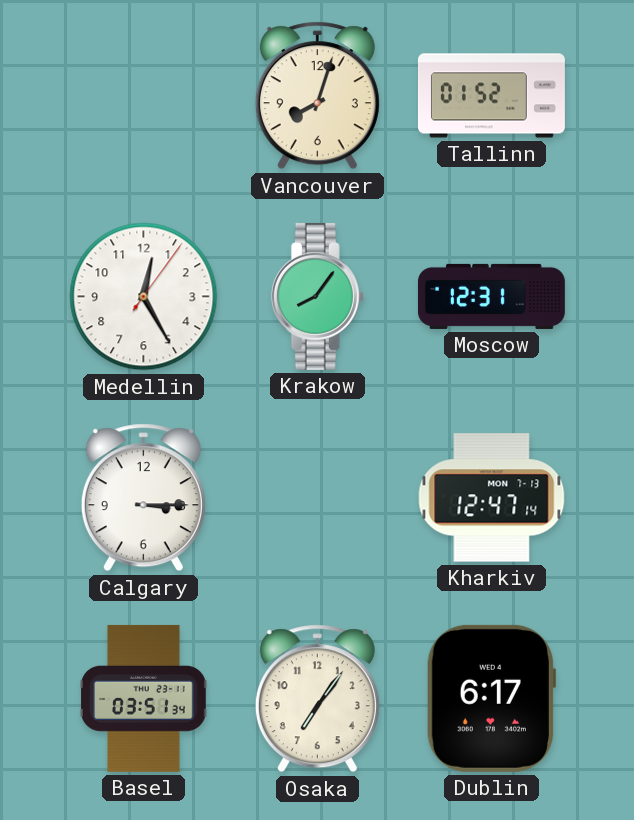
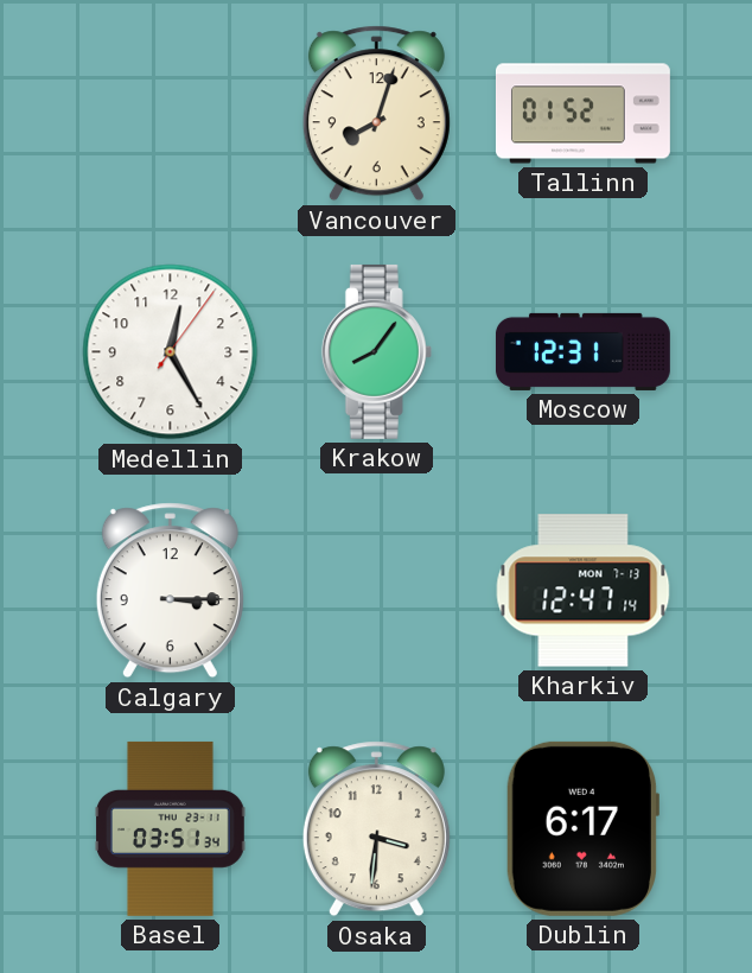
Osaka: 7:06 -> 3:31
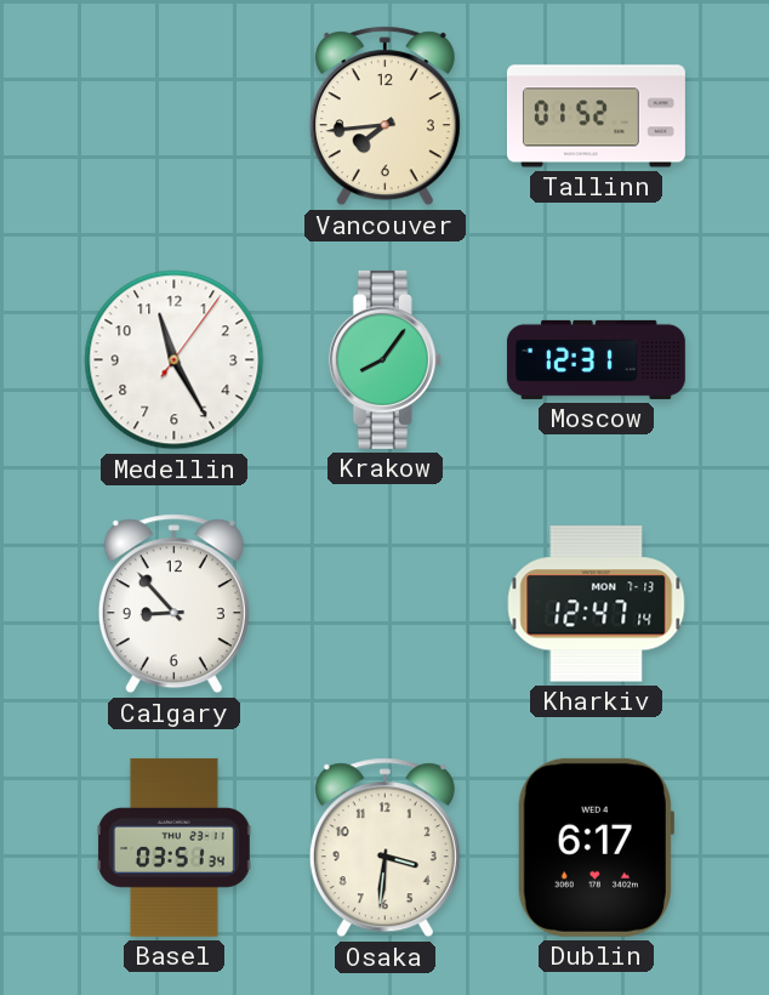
Vancouver: 8:03 -> 7:44
Medellin: 12:25 -> 11:25
Calgary: 3:15 -> 8:53
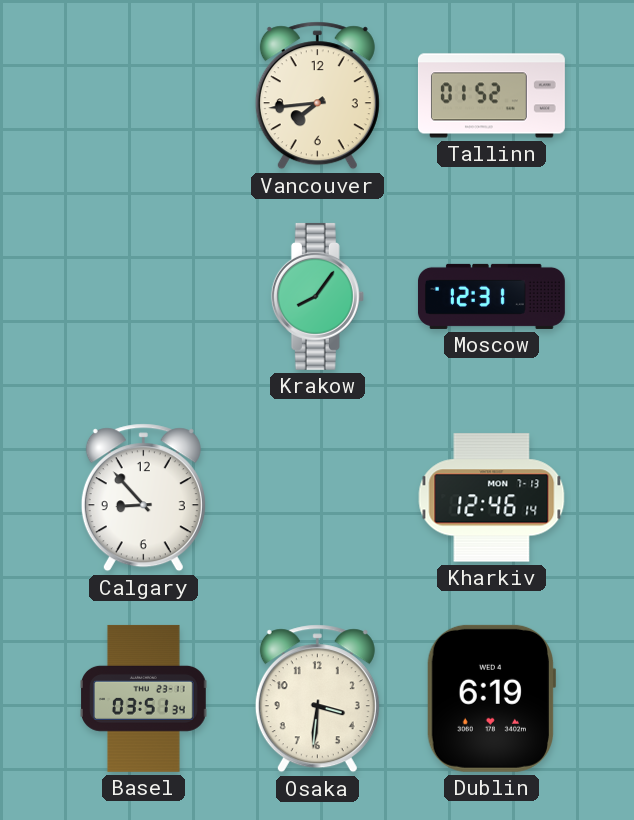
Medellin: 11:25 -> none
Kharkiv: 12:47 -> 12:46
Dublin: 6:17 -> 6:19
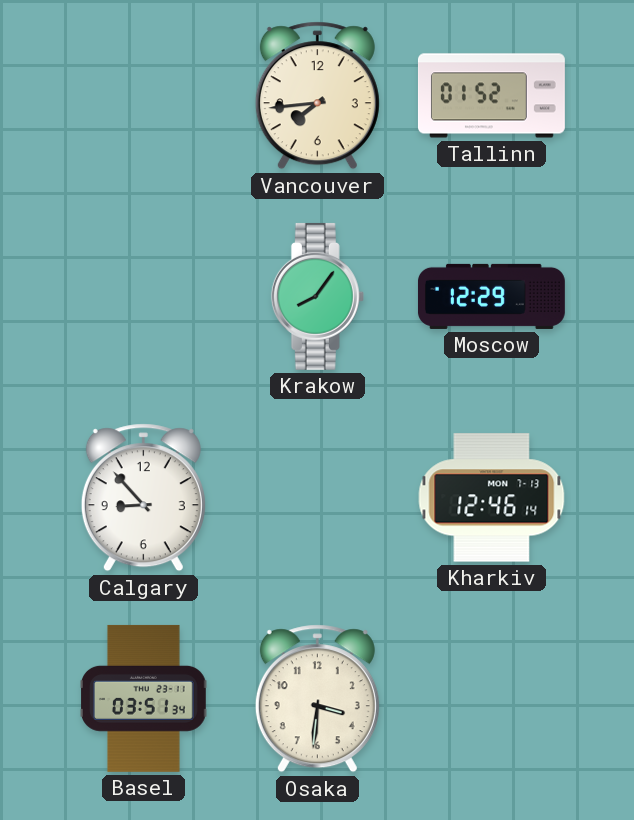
Moscow: 12:31 -> 12:29
Dublin: 6:19 -> none
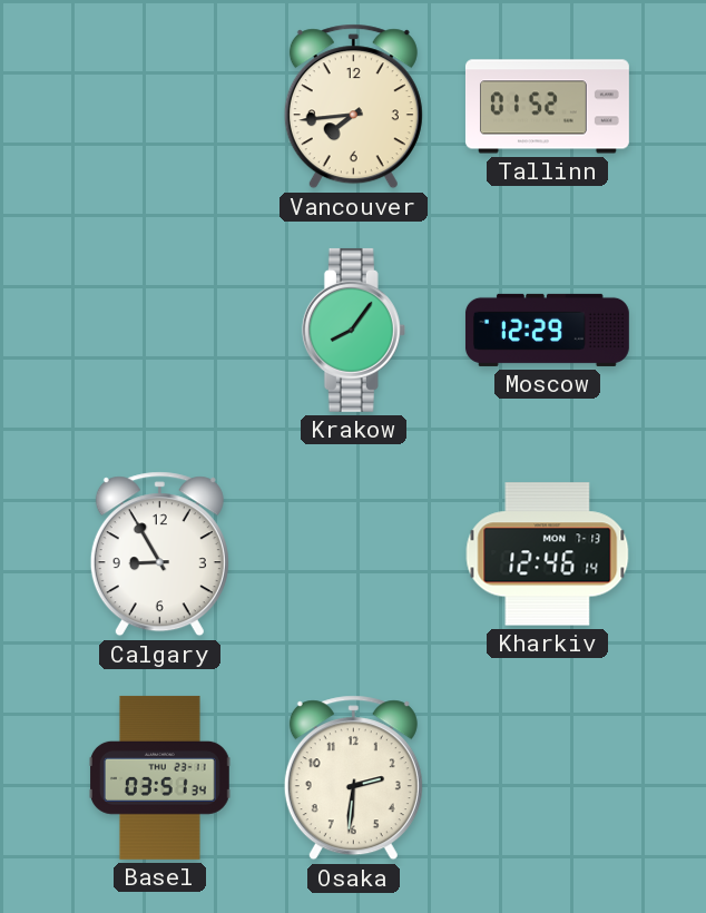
Calgary: 8:53 -> 8:55
Osaka: 3:31 -> 2:31
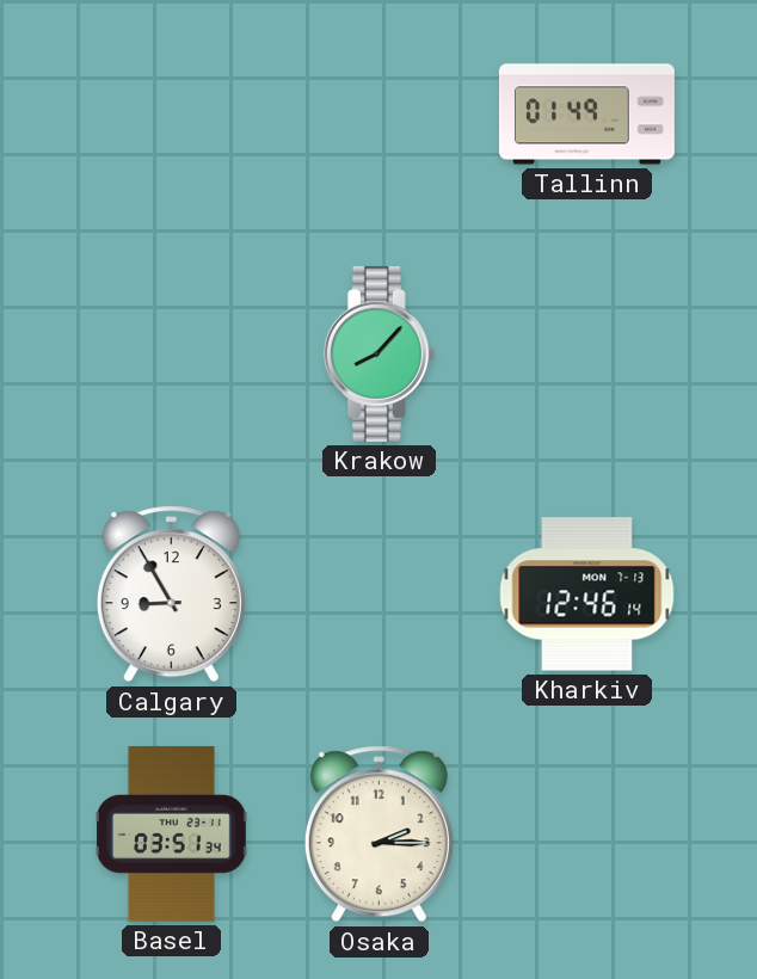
Vancouver: 7:44 -> none
Tallinn: 01:52 -> 01:49
Krakow: 8:06 -> 8:07
Moscow: 12:29 -> none
Osaka: 2:31 -> 2:15
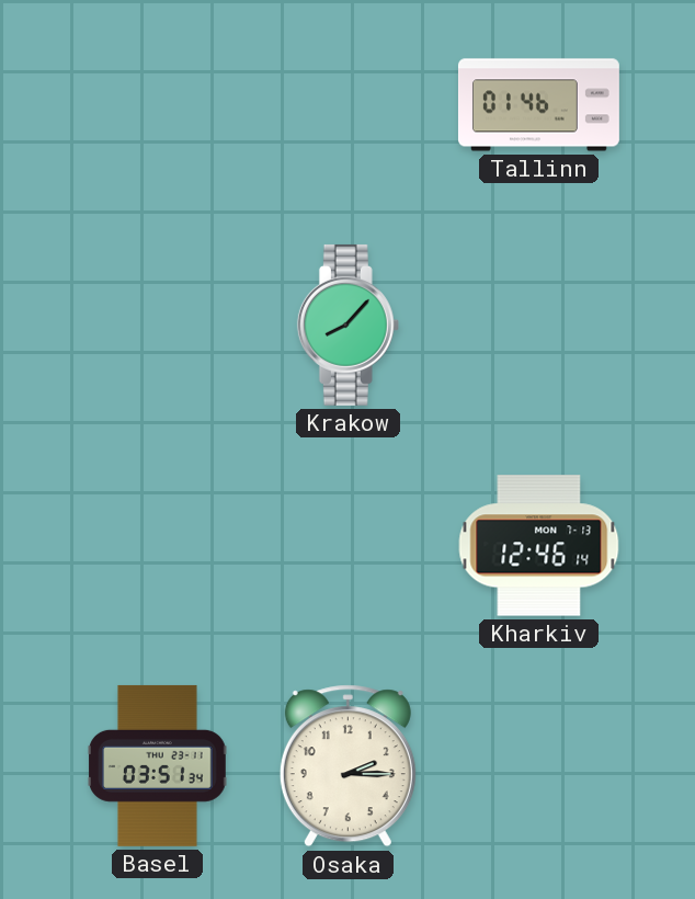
Tallinn: 01:49 -> 01:46
Calgary: 8:55 -> none
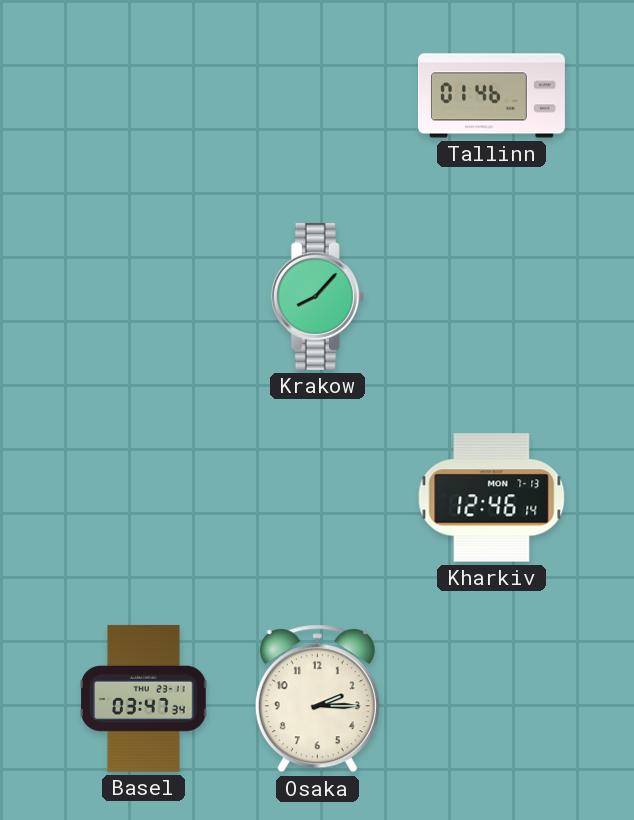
Basel: 03:51 -> 03:47
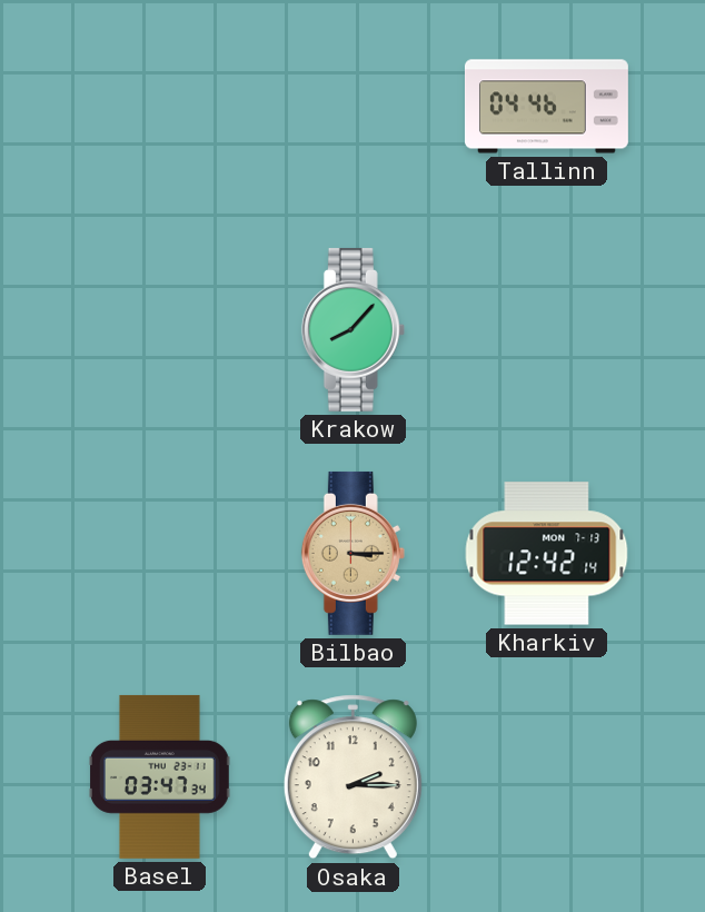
Tallinn: 01:46 -> 04:46
Bilbao: none -> 3:15
Kharkiv: 12:46 -> 12:42
